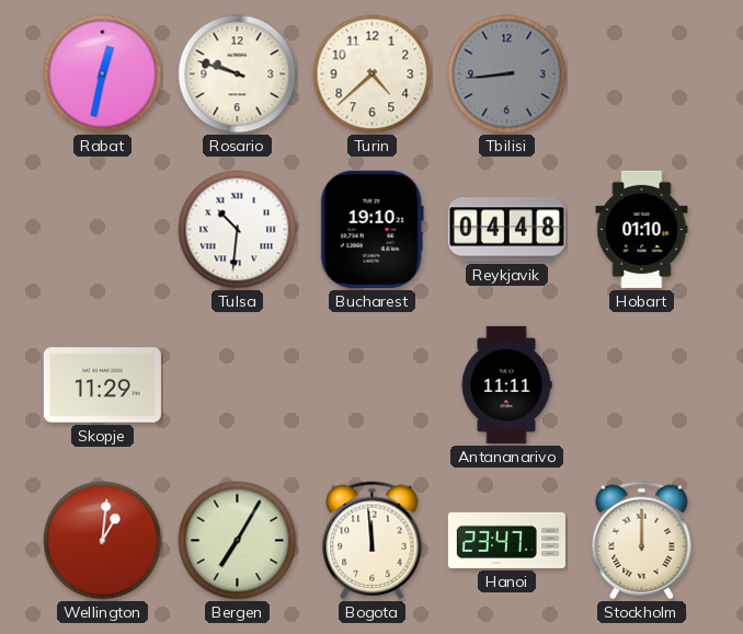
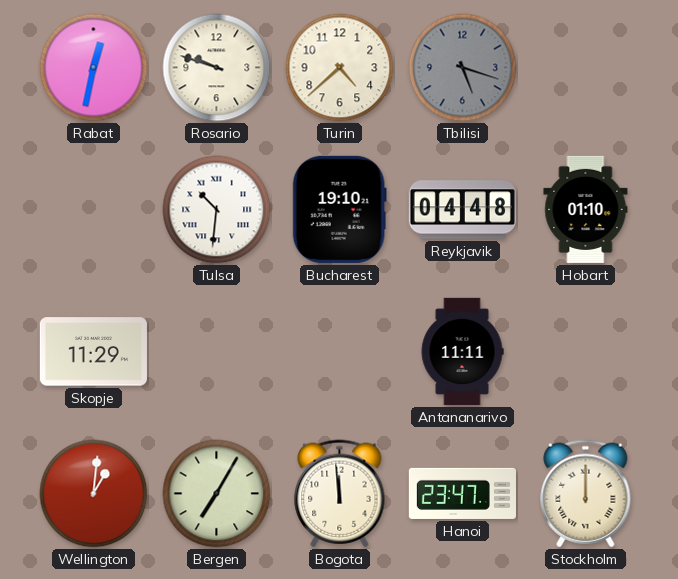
Tbilisi: 8:44 -> 5:18
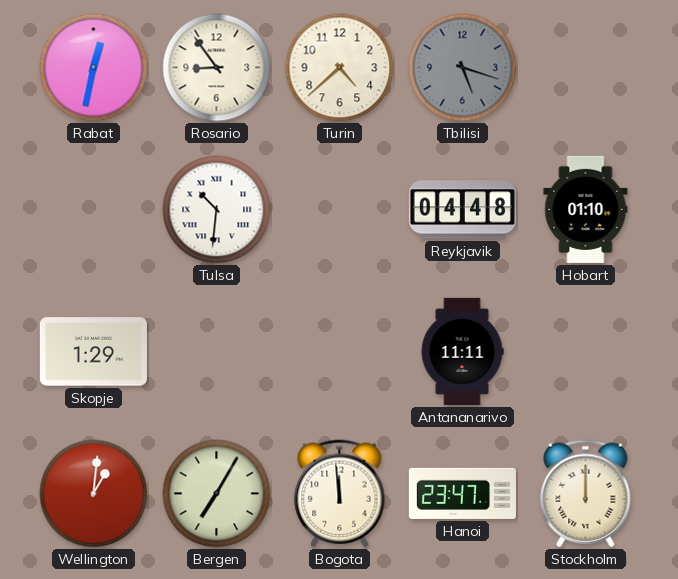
Rosario: 9:48 -> 8:54
Bucharest: 19:10 -> none
Skopje: 11:29 -> 1:29
